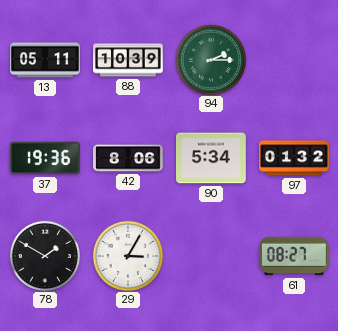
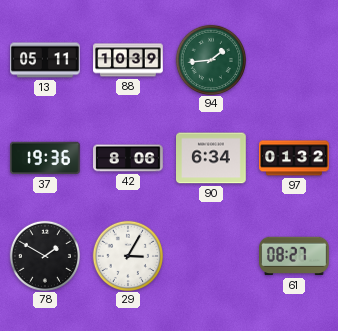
94: 2:15 -> 1:44
90: 5:34 -> 6:34
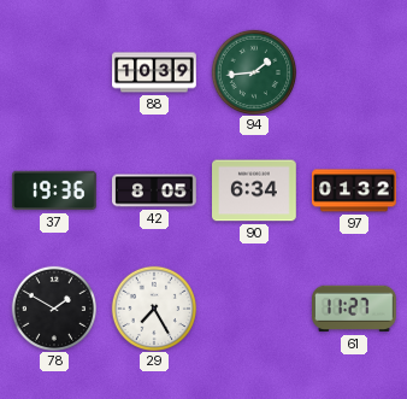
13: 05:11 -> none
42: 8:06 -> 8:05
29: 3:05 -> 7:25
61: 08:27 -> 11:27
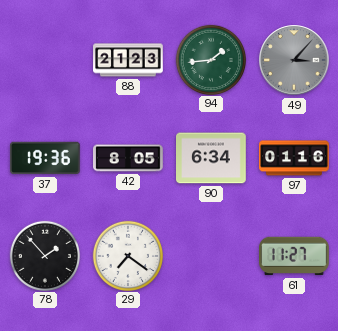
88: 10:39 -> 21:23
49: none -> 3:07
97: 01:32 -> 01:16
78: 1:50 -> 1:53
29: 7:25 -> 7:21
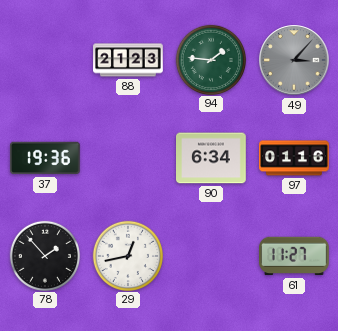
94: 1:44 -> 1:46
42: 8:05 -> none
29: 7:21 -> 12:43
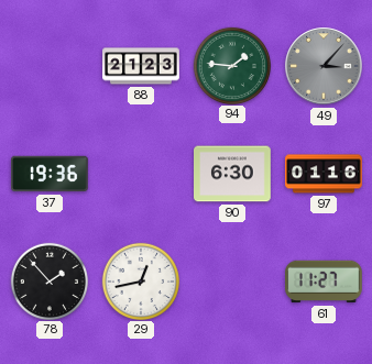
90: 6:34 -> 6:30
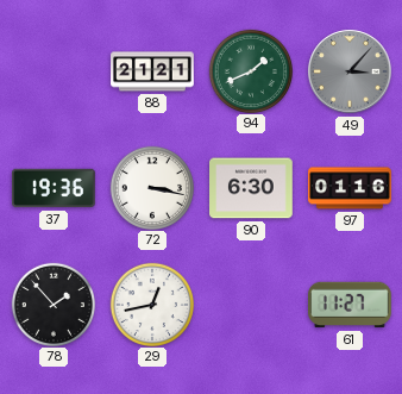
88: 21:23 -> 21:21
94: 1:46 -> 1:41
72: none -> 3:17
